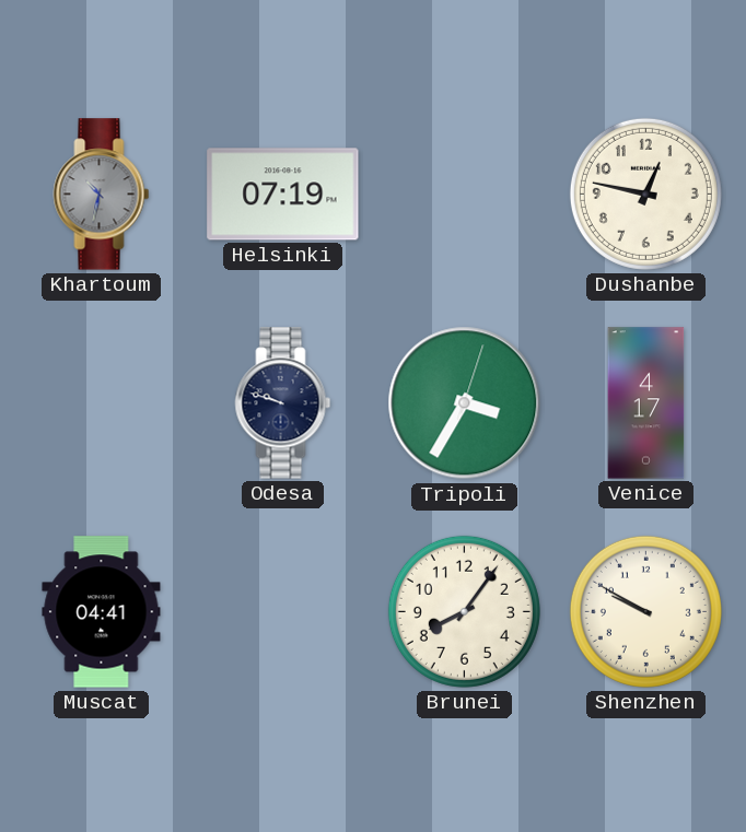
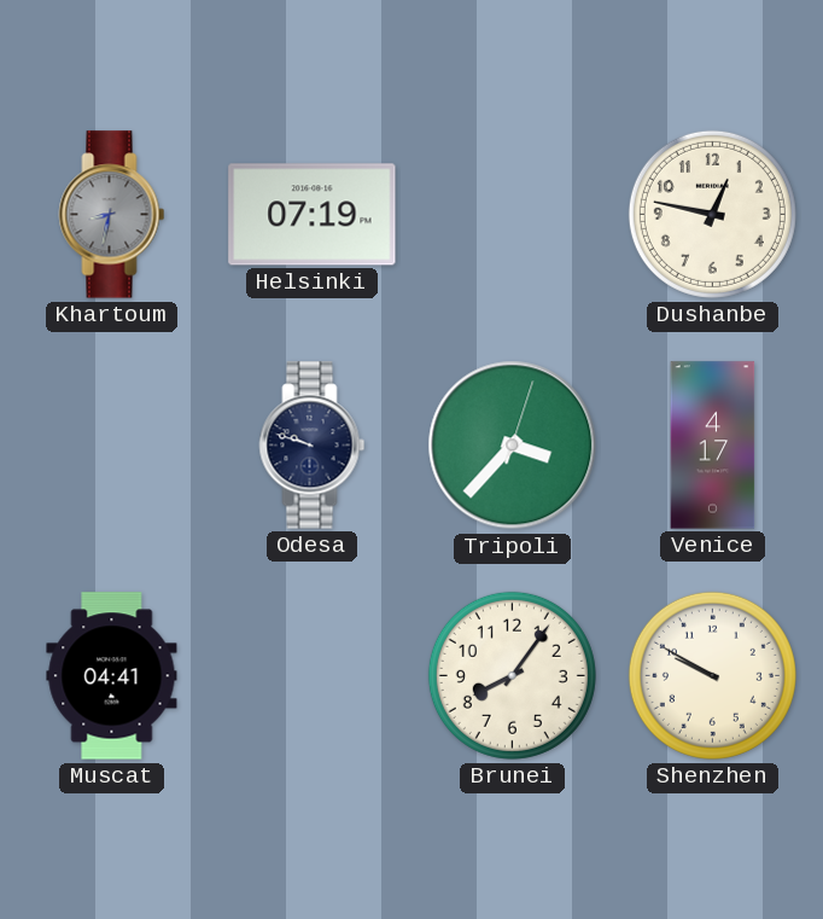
Khartoum: 10:32 -> 8:32
Tripoli: 3:35 -> 3:37
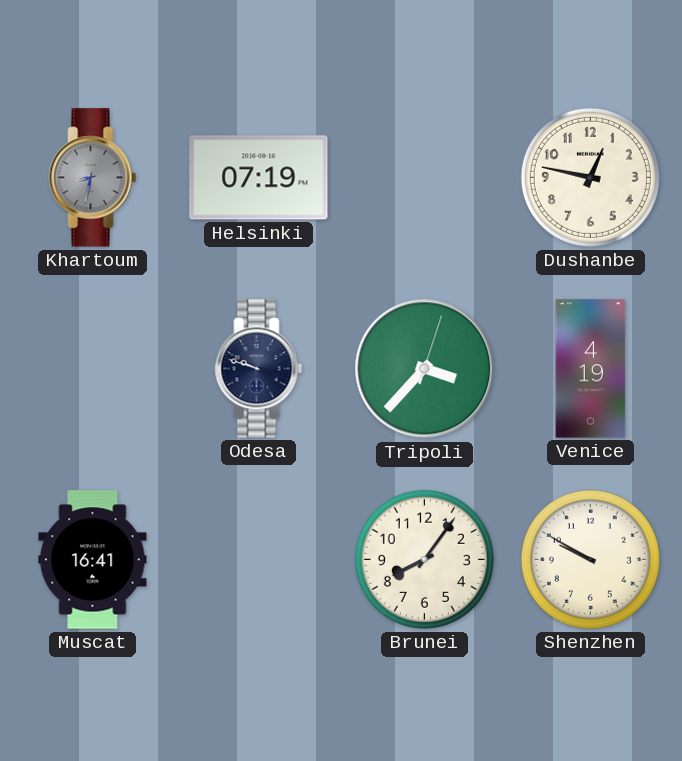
Venice: 4:17 -> 4:19
Muscat: 04:41 -> 16:41
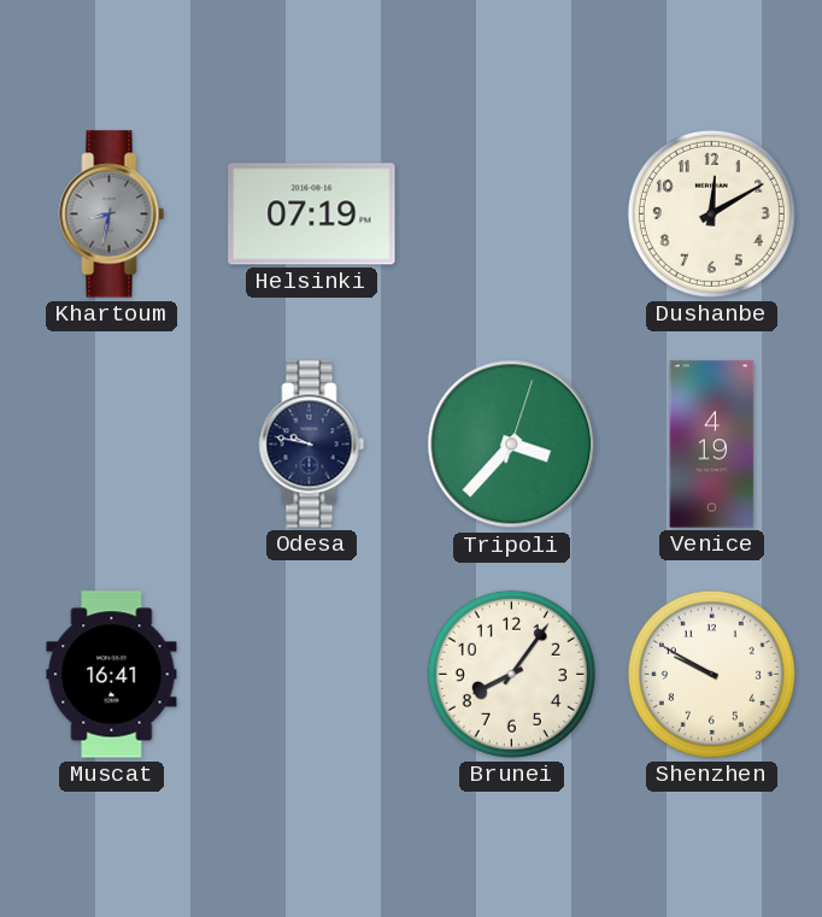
Dushanbe: 12:47 -> 12:10
Odesa: 9:48 -> 9:47
